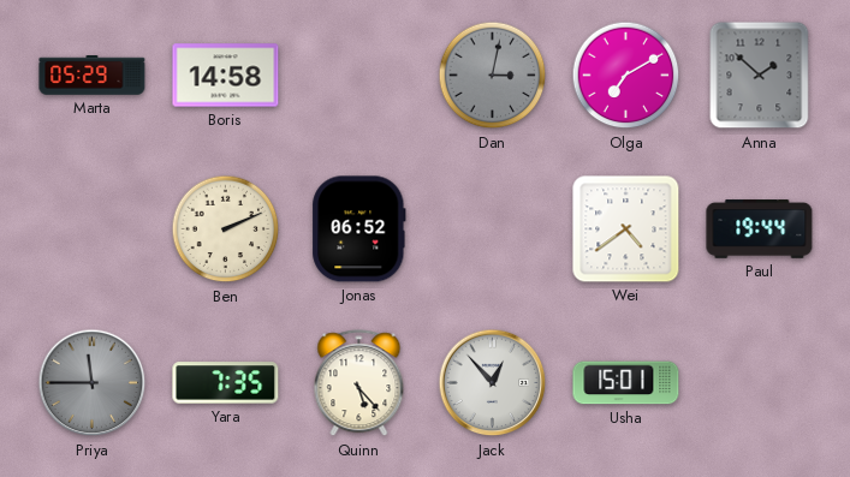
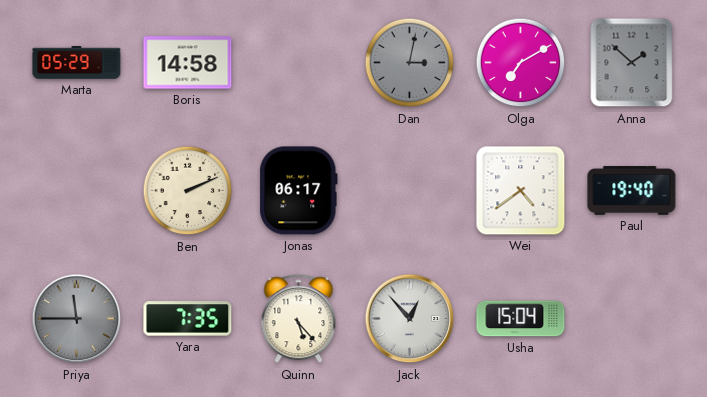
Jonas: 06:52 -> 06:17
Paul: 19:44 -> 19:40
Usha: 15:01 -> 15:04
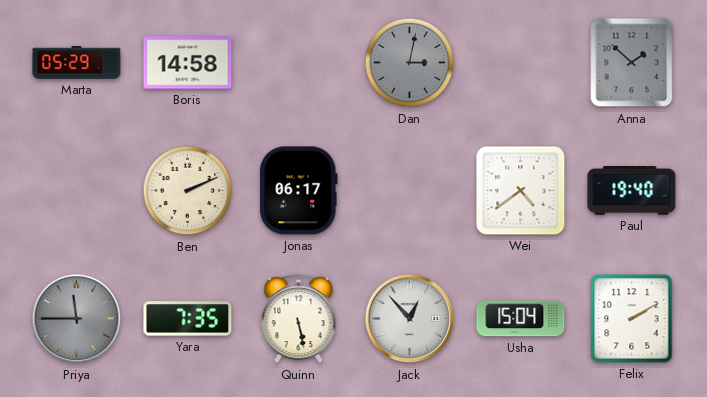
Olga: 7:10 -> none
Quinn: 5:23 -> 5:28
Felix: none -> 2:10
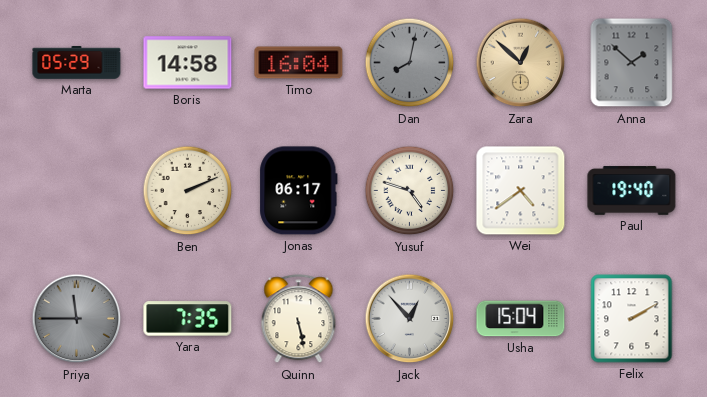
Timo: none -> 16:04
Dan: 3:02 -> 8:02
Zara: none -> 12:52
Yusuf: none -> 4:48
